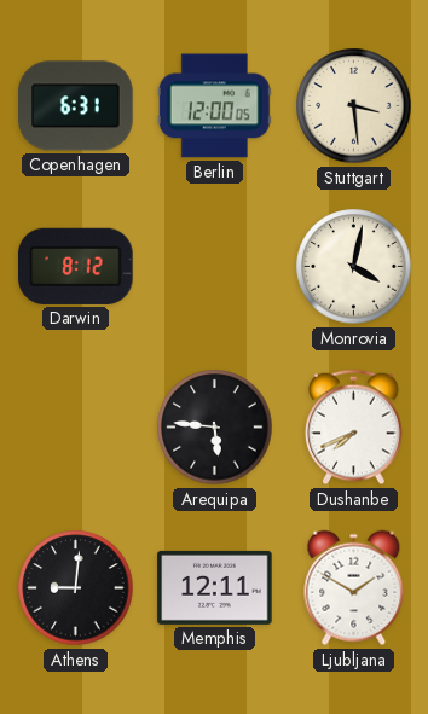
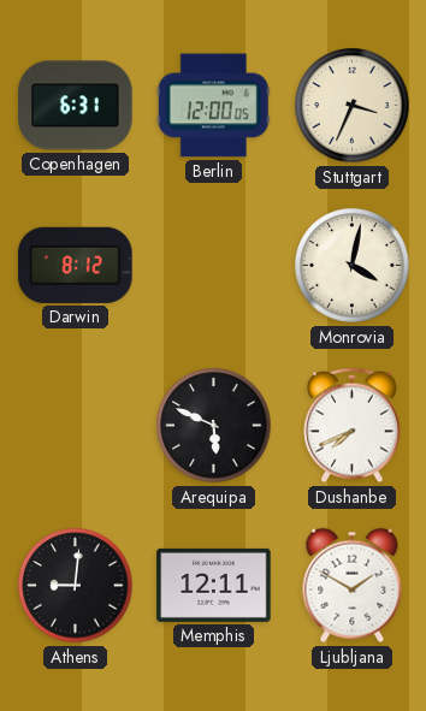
Stuttgart: 3:29 -> 3:34
Arequipa: 5:46 -> 5:49
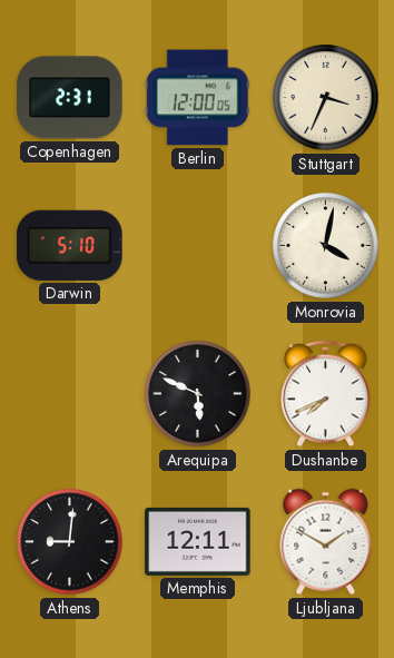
Copenhagen: 6:31 -> 2:31
Darwin: 8:12 -> 5:10
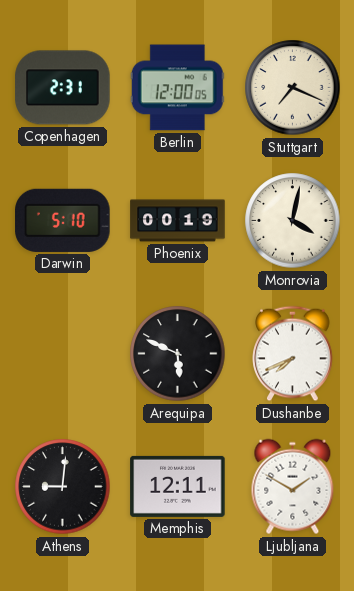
Stuttgart: 3:34 -> 7:19
Phoenix: none -> 00:19
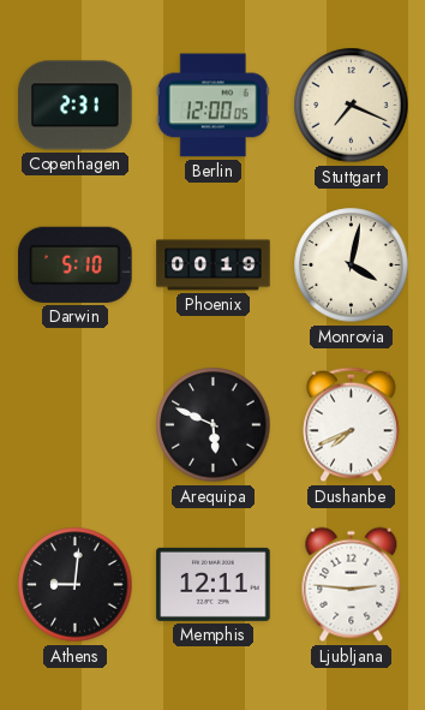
Ljubljana: 1:50 -> 2:46
